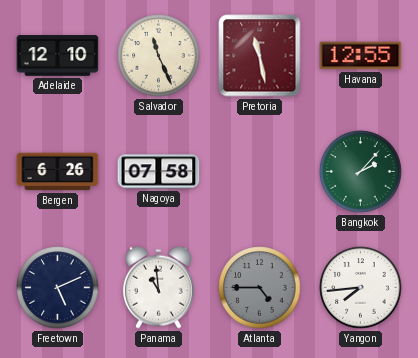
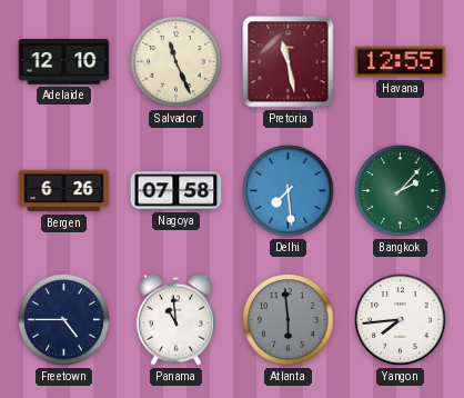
Delhi: none -> 7:29
Freetown: 5:11 -> 4:45
Atlanta: 4:45 -> 5:59
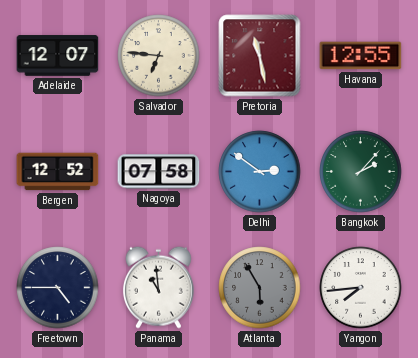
Adelaide: 12:10 -> 12:07
Salvador: 11:26 -> 6:46
Bergen: 6:26 -> 12:52
Delhi: 7:29 -> 2:51
Atlanta: 5:59 -> 5:55
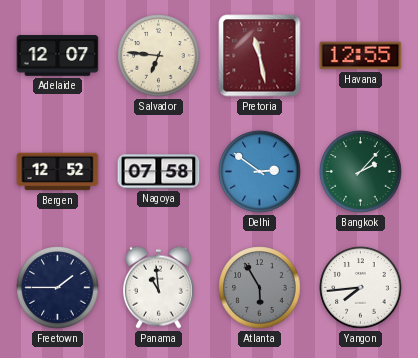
Freetown: 4:45 -> 1:45
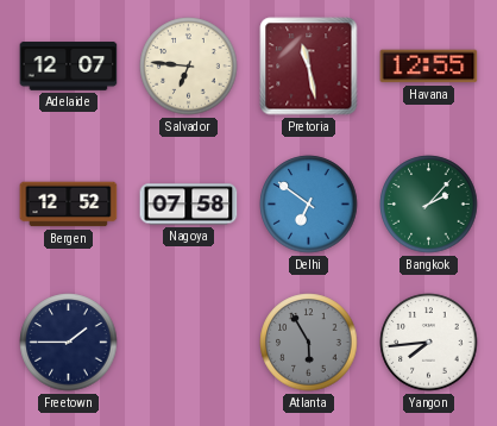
Delhi: 2:51 -> 6:51
Panama: 10:59 -> none
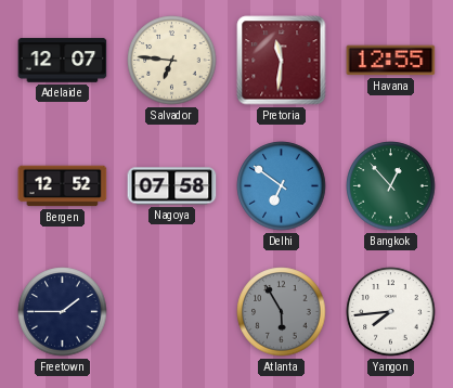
Pretoria: 11:28 -> 11:31
Bangkok: 2:07 -> 12:53
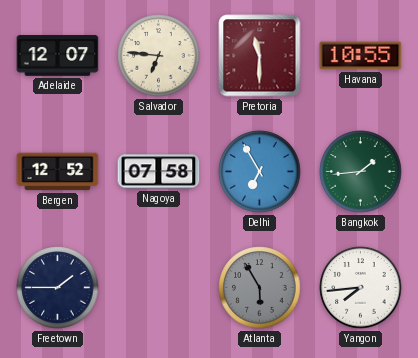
Pretoria: 11:31 -> 11:30
Havana: 12:55 -> 10:55
Delhi: 6:51 -> 6:55
Bangkok: 12:53 -> 1:44
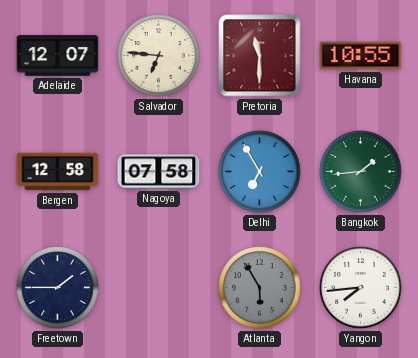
Bergen: 12:52 -> 12:58
